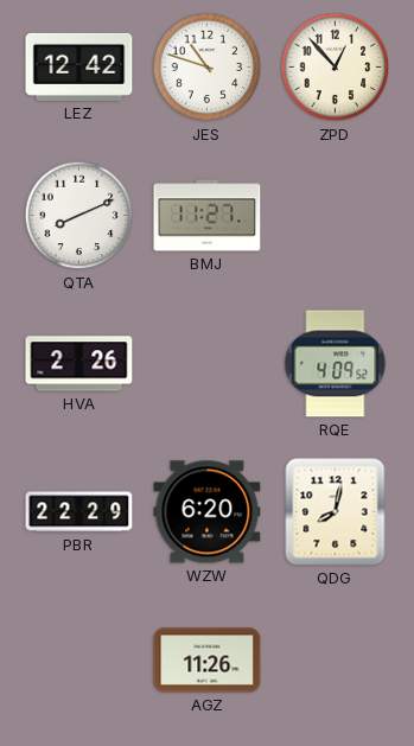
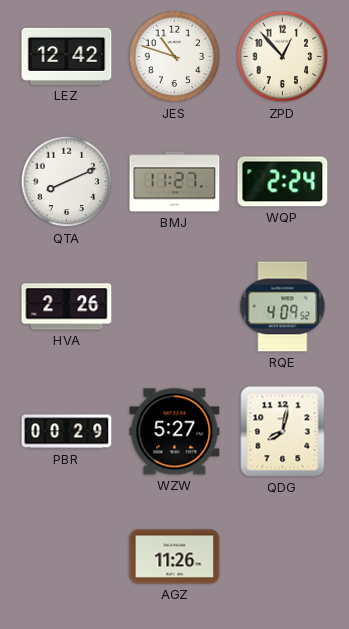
WQP: none -> 2:24
PBR: 22:29 -> 00:29
WZW: 6:20 -> 5:27
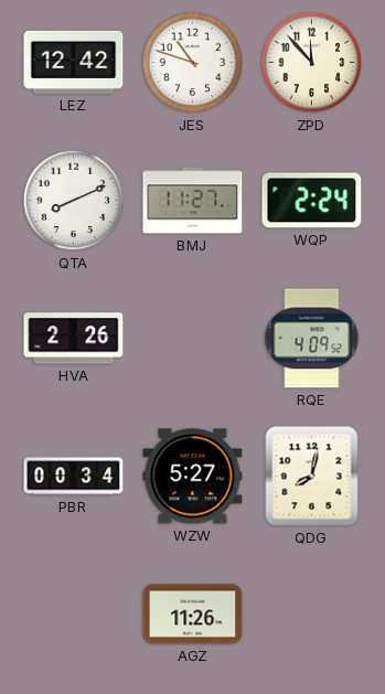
ZPD: 12:53 -> 11:53
PBR: 00:29 -> 00:34
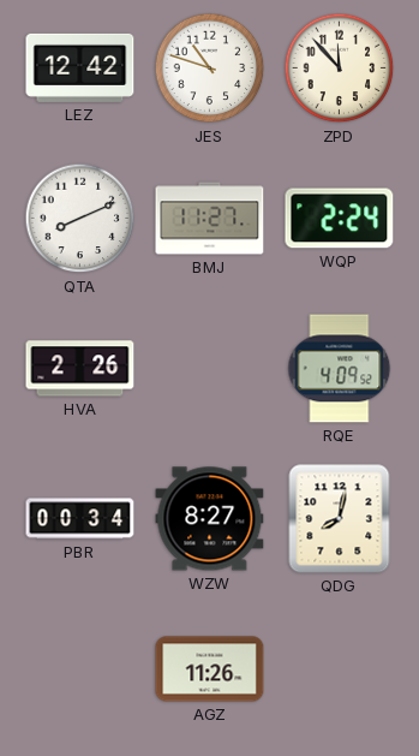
WZW: 5:27 -> 8:27
